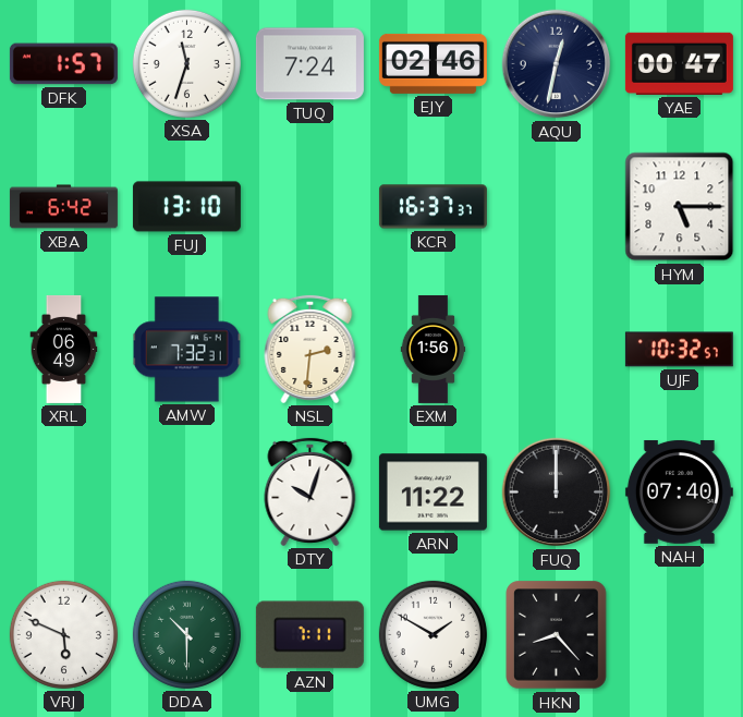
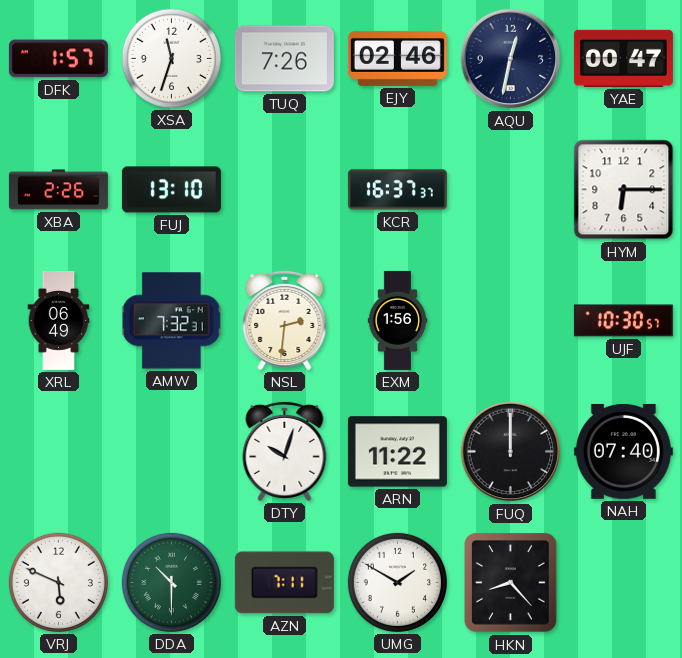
TUQ: 7:24 -> 7:26
XBA: 6:42 -> 2:26
HYM: 5:15 -> 6:15
UJF: 10:32 -> 10:30
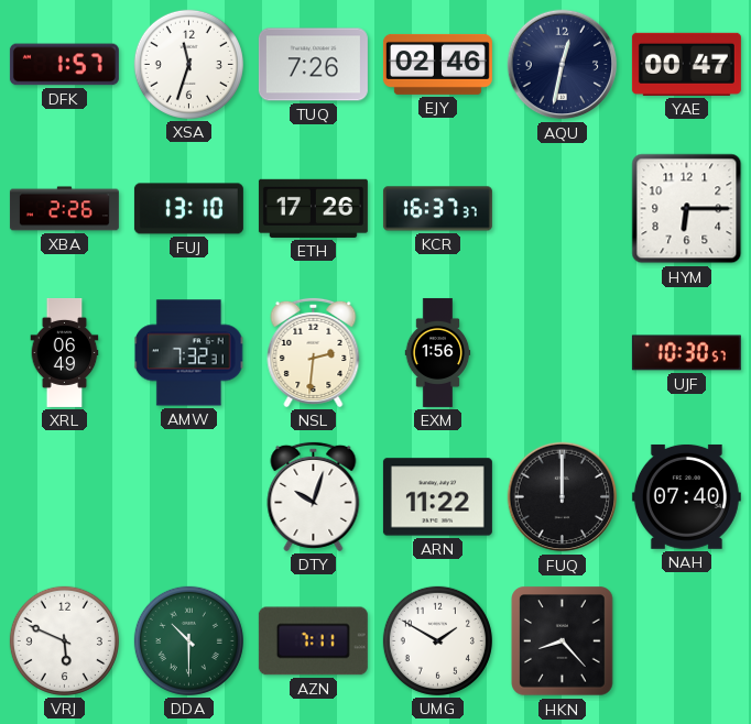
ETH: none -> 17:26
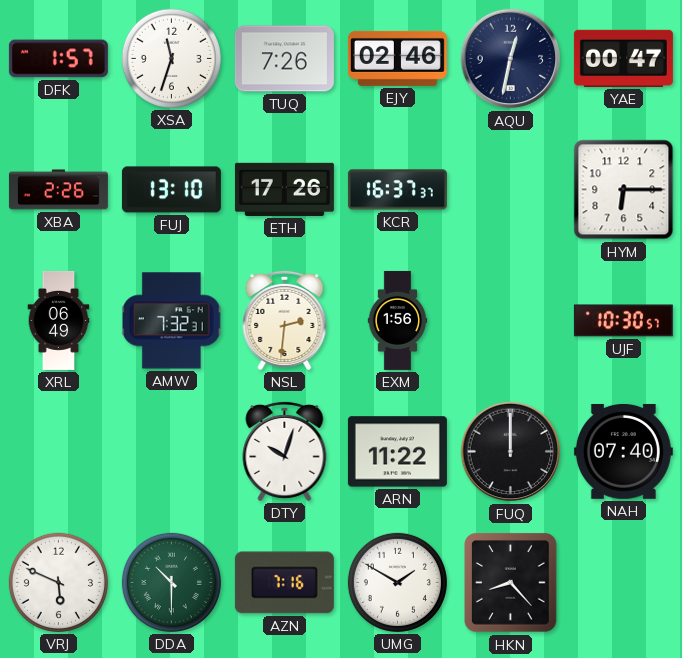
AZN: 7:11 -> 7:16
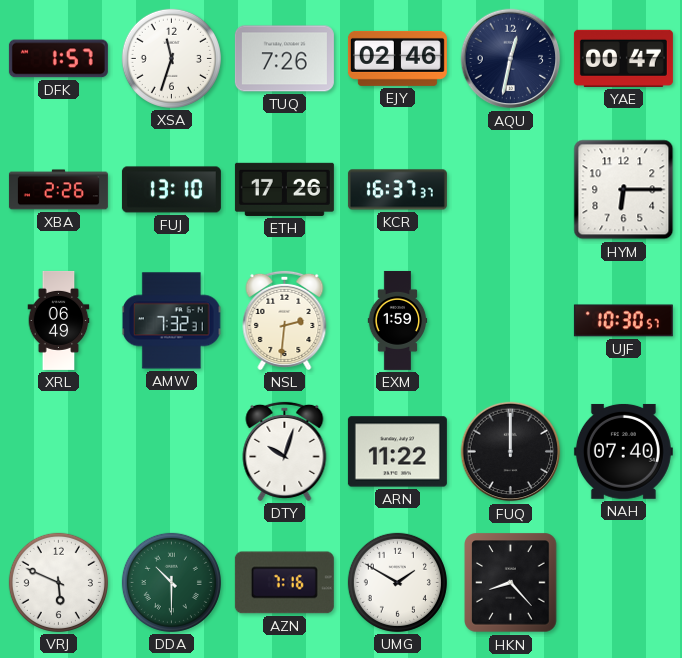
EXM: 1:56 -> 1:59
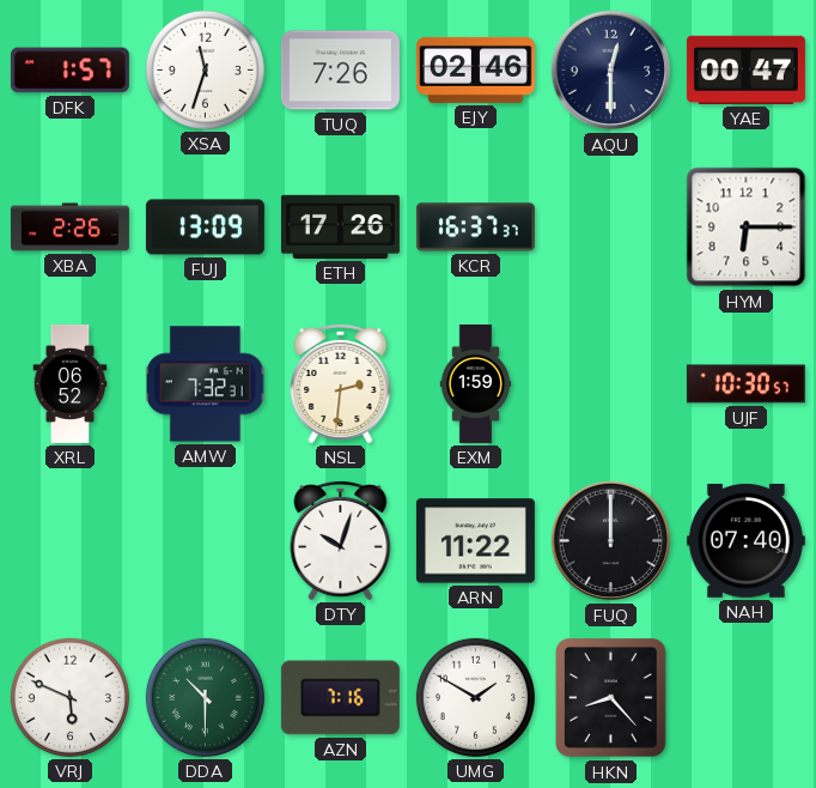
AQU: 12:32 -> 12:30
FUJ: 13:10 -> 13:09
XRL: 06:49 -> 06:52
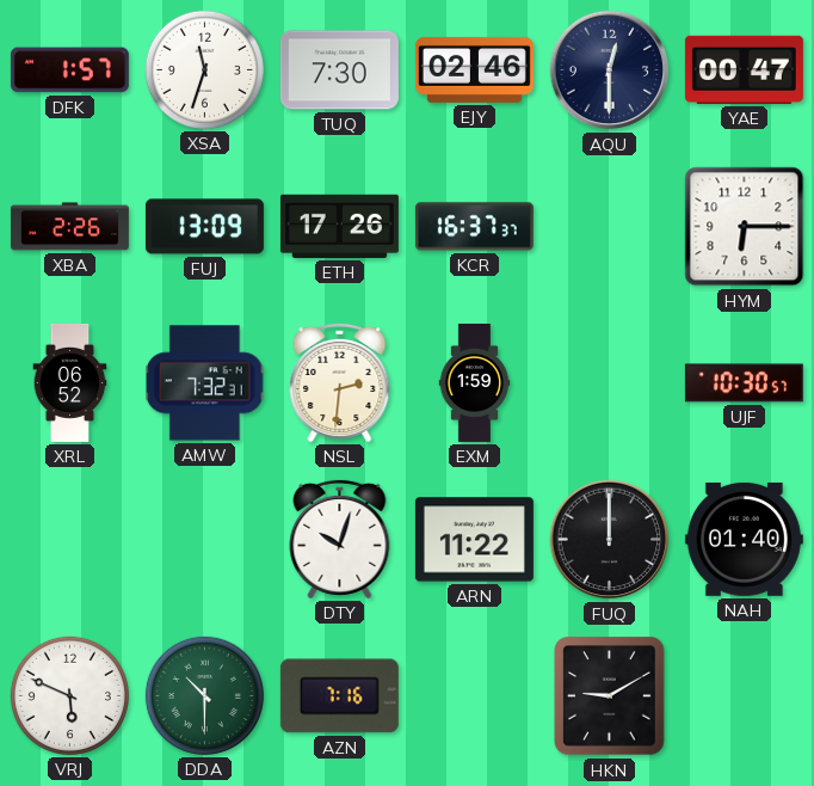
TUQ: 7:26 -> 7:30
NAH: 07:40 -> 01:40
UMG: 1:50 -> none
HKN: 8:23 -> 9:10
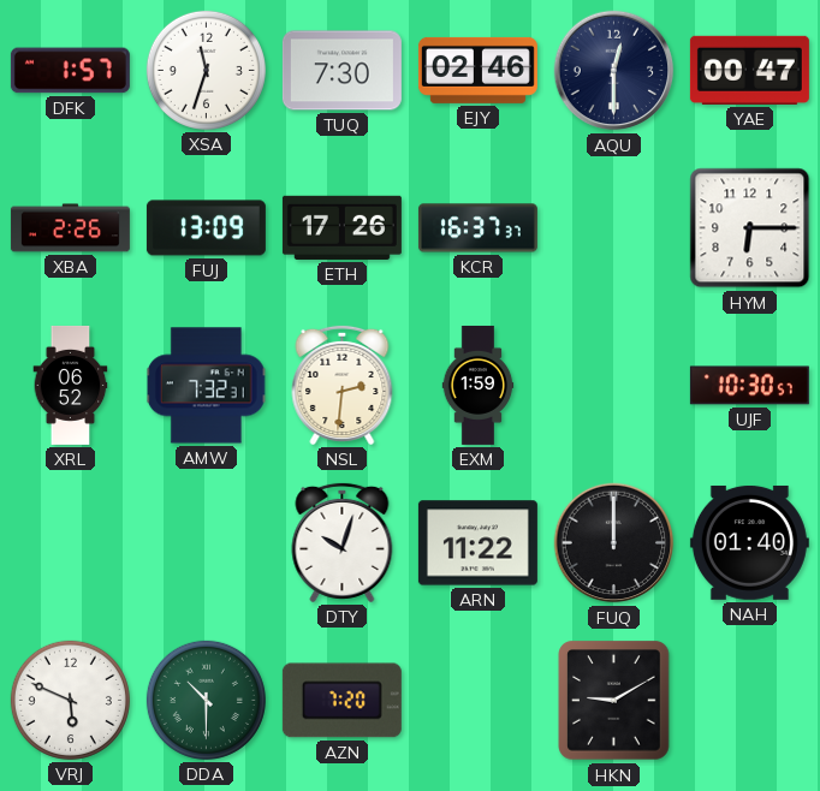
AZN: 7:16 -> 7:20
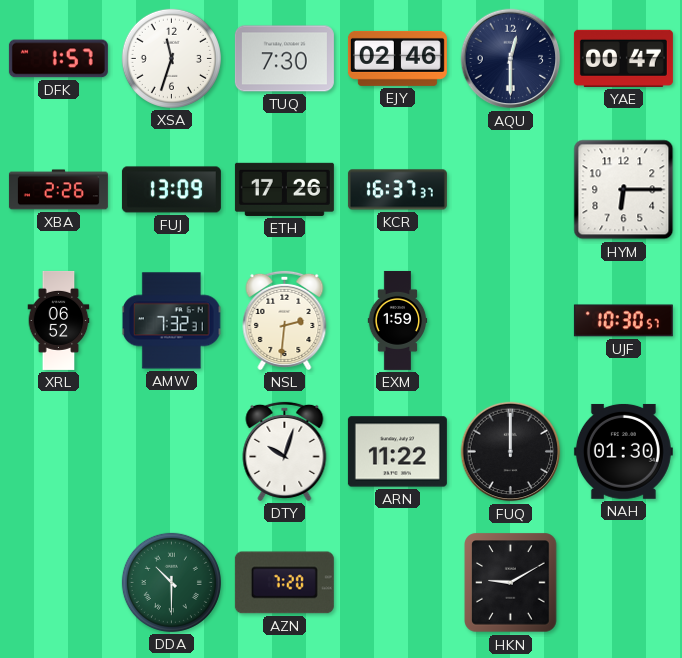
NAH: 01:40 -> 01:30
VRJ: 5:49 -> none
